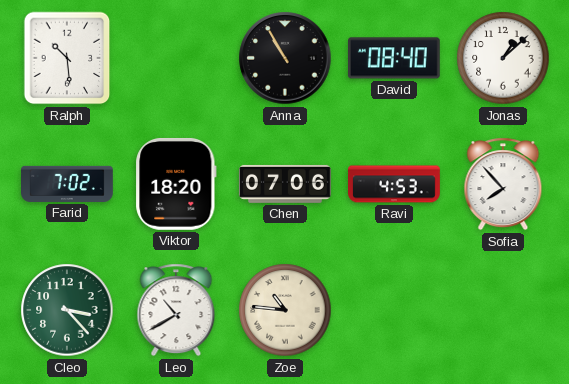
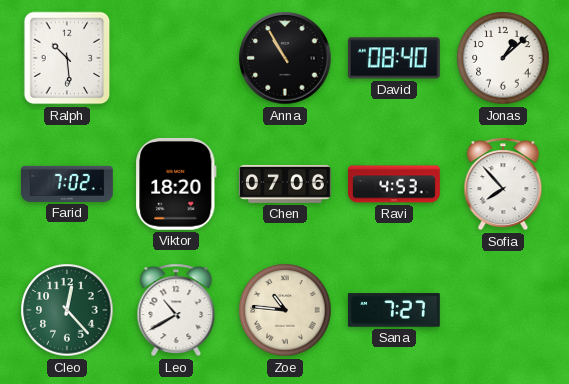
Cleo: 3:23 -> 12:23
Sana: none -> 7:27
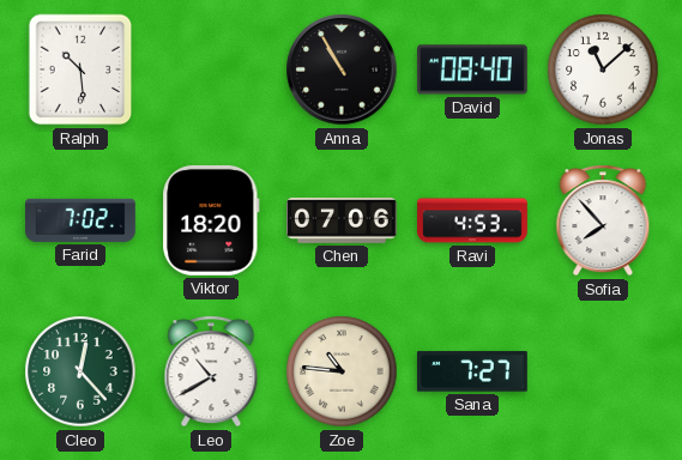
Jonas: 1:08 -> 11:08
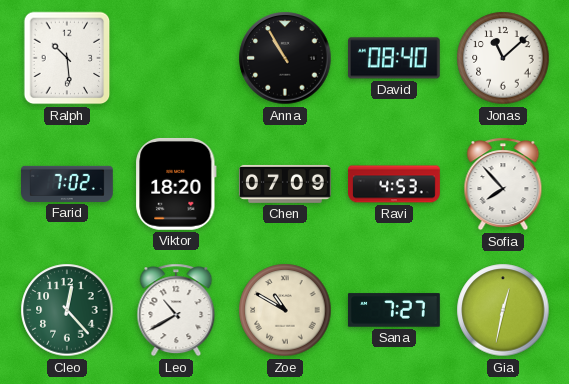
Chen: 07:06 -> 07:09
Zoe: 10:46 -> 10:50
Gia: none -> 12:32
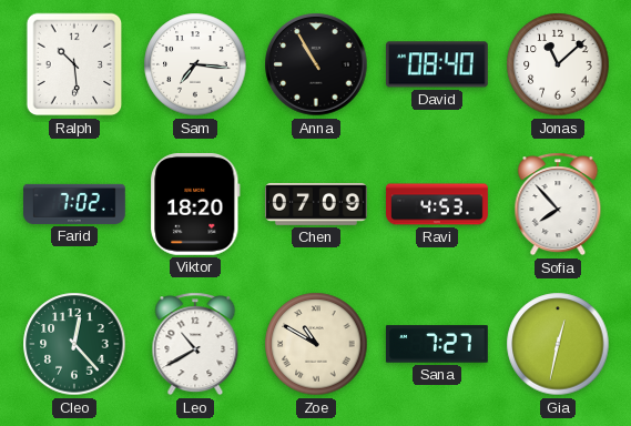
Sam: none -> 7:16
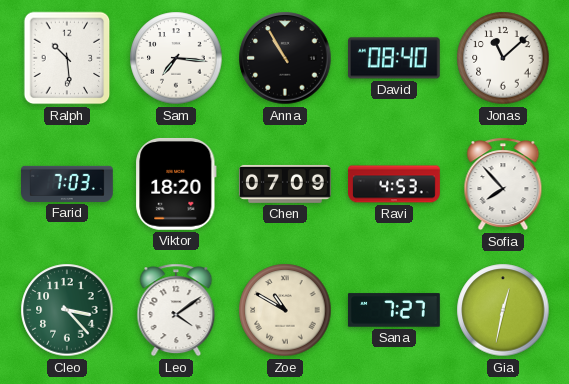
Farid: 7:02 -> 7:03
Cleo: 12:23 -> 3:23
Leo: 10:40 -> 4:09
